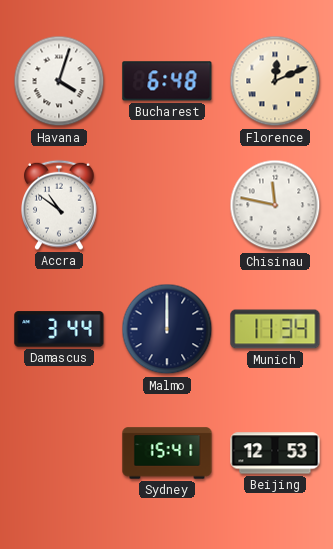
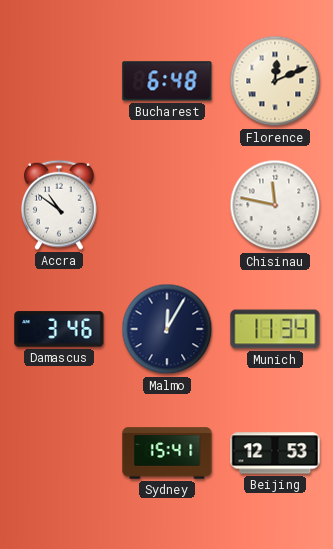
Havana: 4:03 -> none
Damascus: 3:44 -> 3:46
Malmo: 12:00 -> 12:05
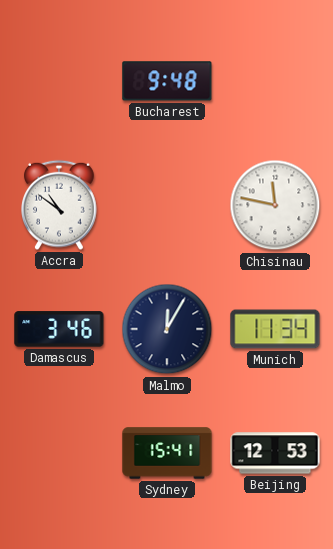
Bucharest: 6:48 -> 9:48
Florence: 12:11 -> none
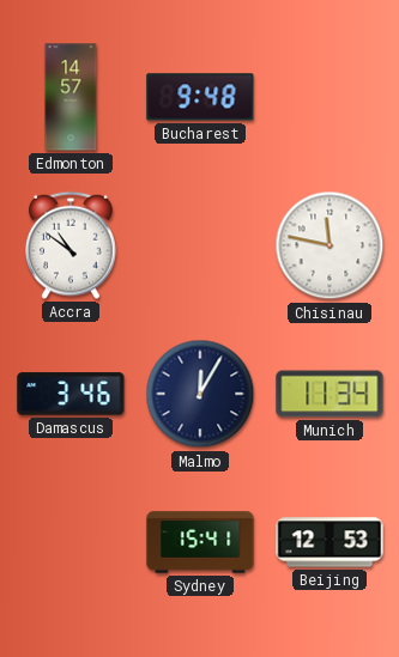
Edmonton: none -> 14:57
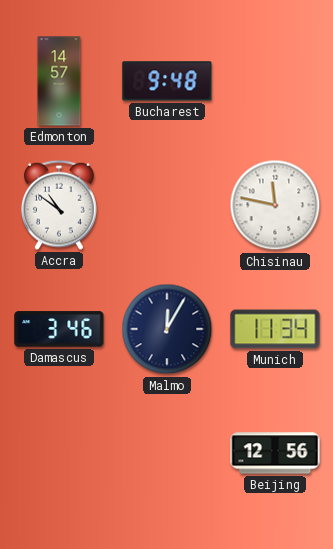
Sydney: 15:41 -> none
Beijing: 12:53 -> 12:56
